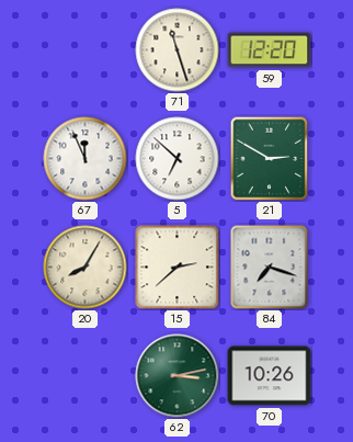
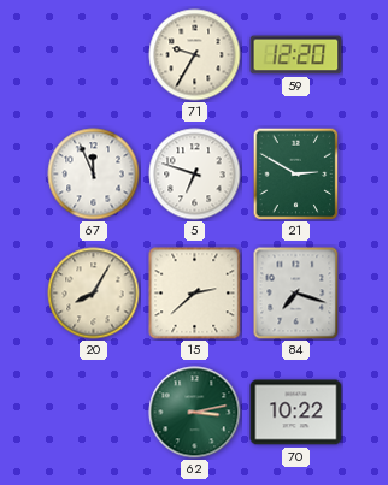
71: 11:27 -> 9:35
5: 6:52 -> 6:48
70: 10:26 -> 10:22
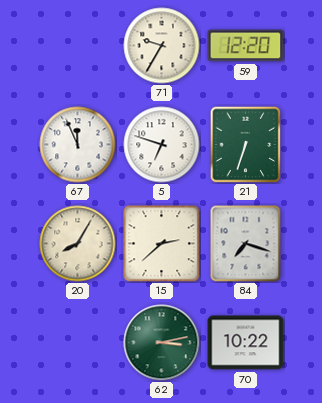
21: 2:50 -> 6:33
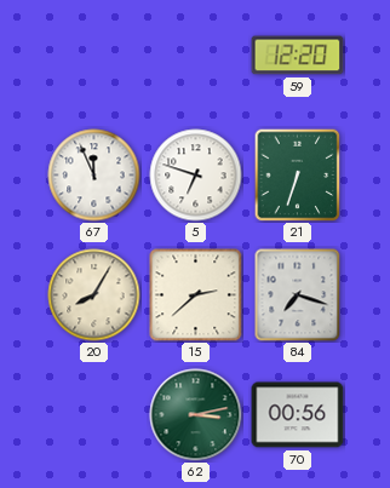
71: 9:35 -> none
70: 10:22 -> 00:56
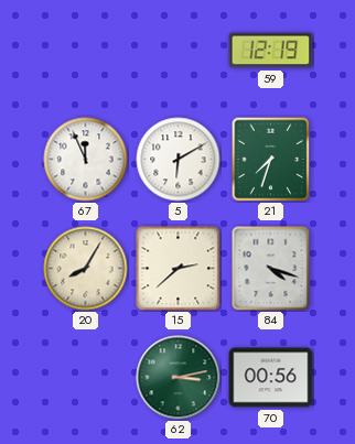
59: 12:20 -> 12:19
5: 6:48 -> 6:10
21: 6:33 -> 7:33
84: 7:18 -> 4:18
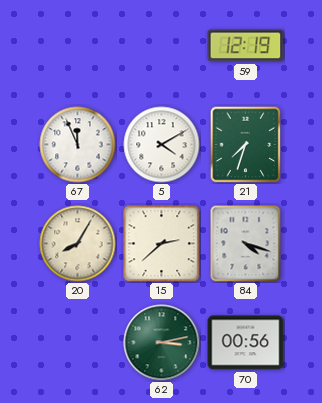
5: 6:10 -> 4:10
